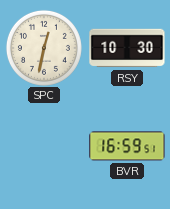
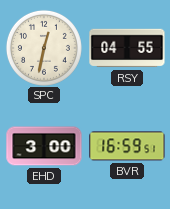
RSY: 10:30 -> 04:55
EHD: none -> 3:00
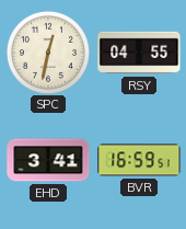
EHD: 3:00 -> 3:41
